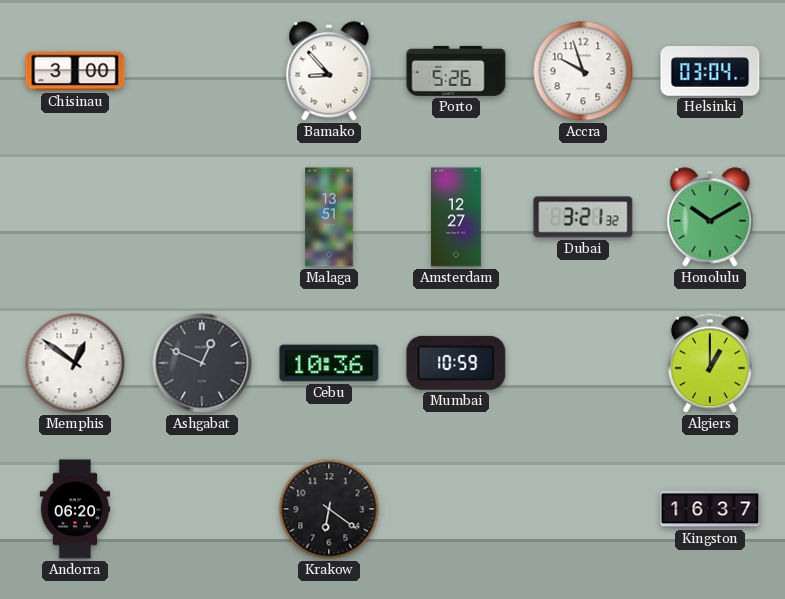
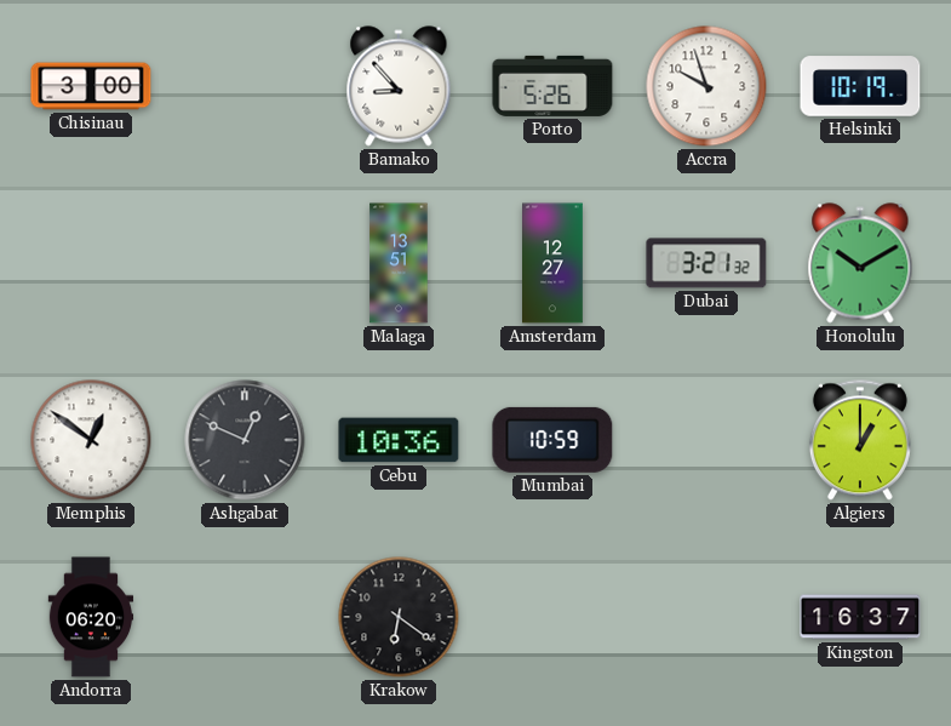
Helsinki: 03:04 -> 10:19
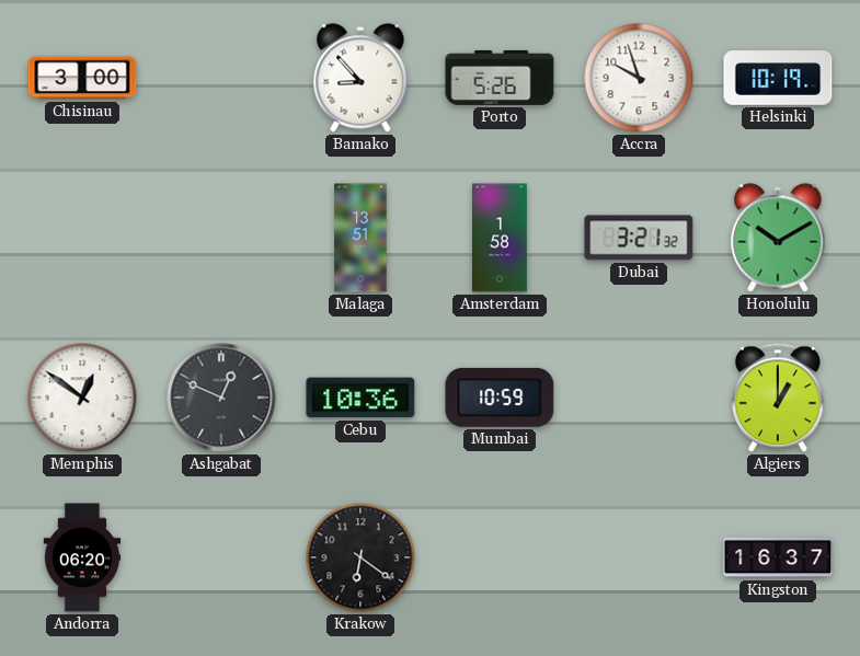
Amsterdam: 12:27 -> 1:58
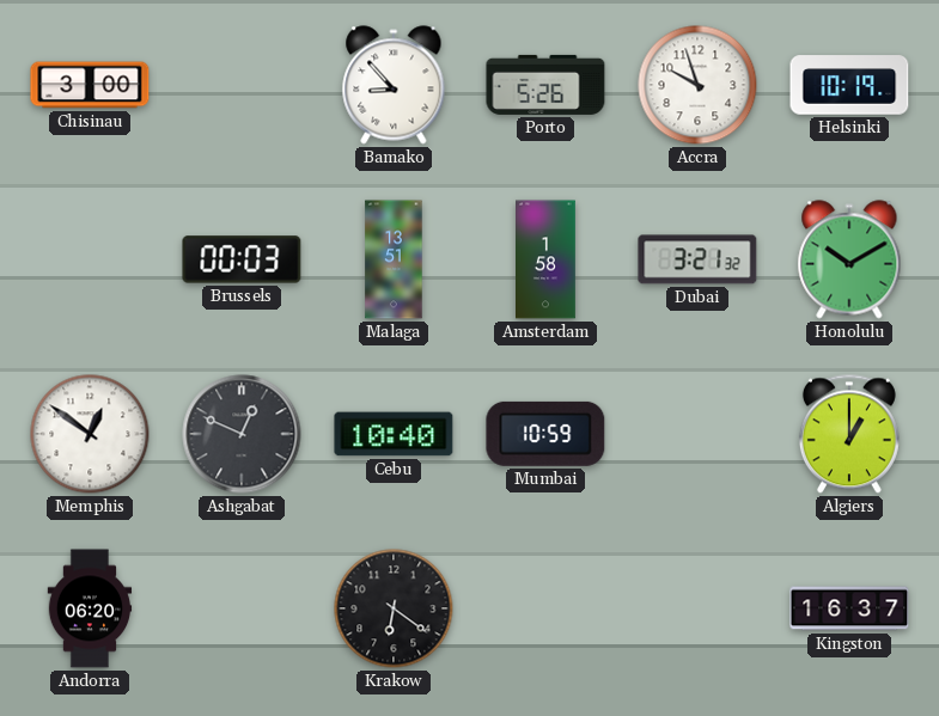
Brussels: none -> 00:03
Cebu: 10:36 -> 10:40
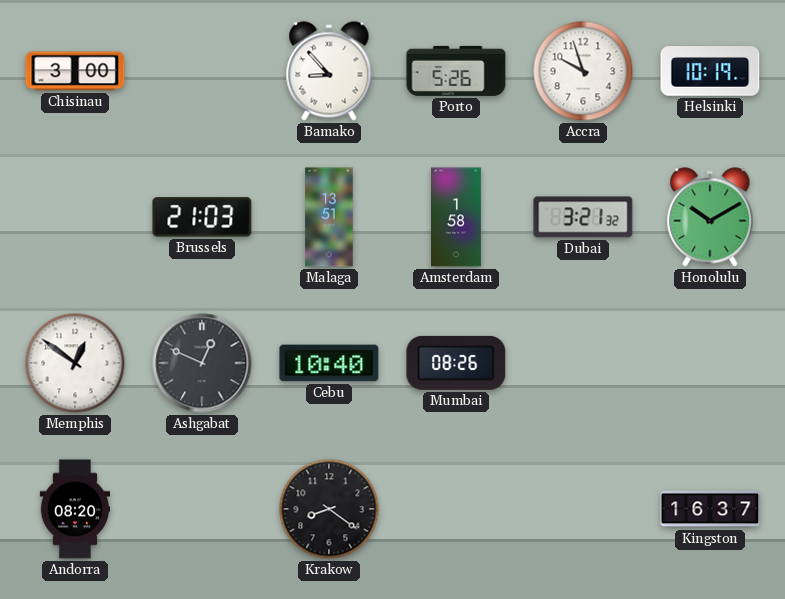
Brussels: 00:03 -> 21:03
Mumbai: 10:59 -> 08:26
Algiers: 1:00 -> none
Andorra: 06:20 -> 08:20
Krakow: 6:21 -> 8:21
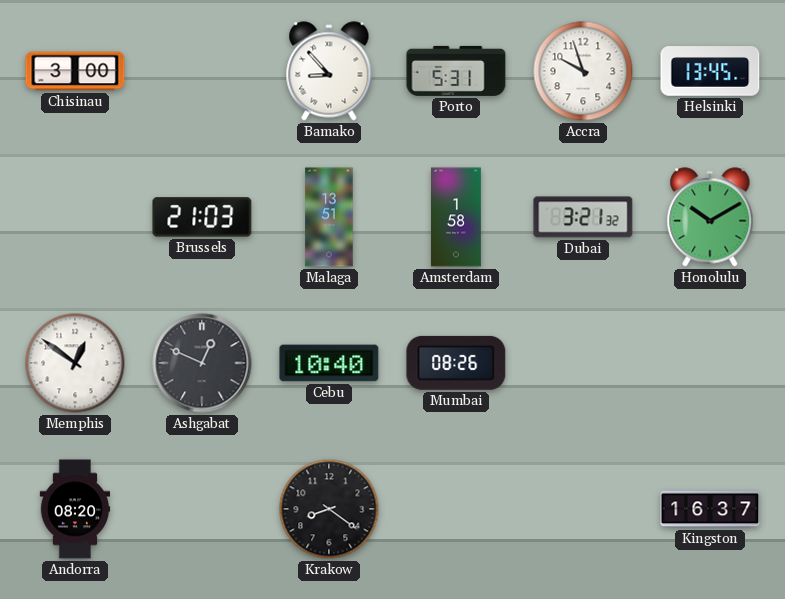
Porto: 5:26 -> 5:31
Helsinki: 10:19 -> 13:45
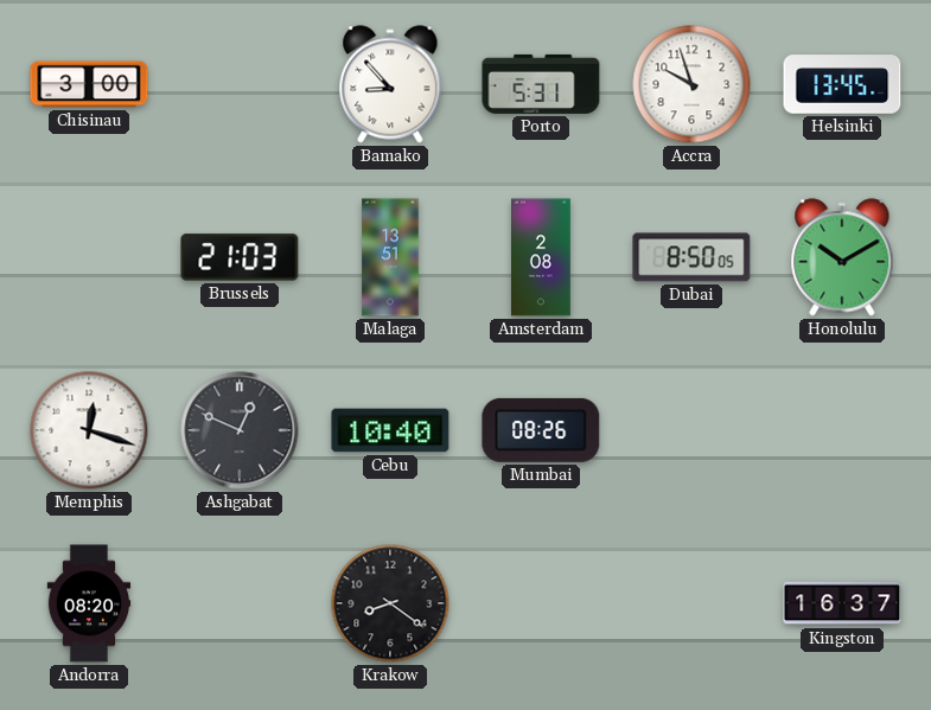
Amsterdam: 1:58 -> 2:08
Dubai: 3:21 -> 8:50
Memphis: 12:51 -> 12:18
